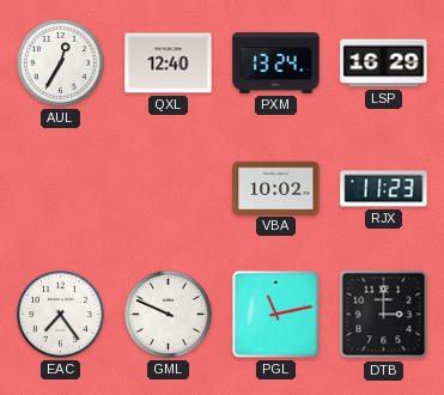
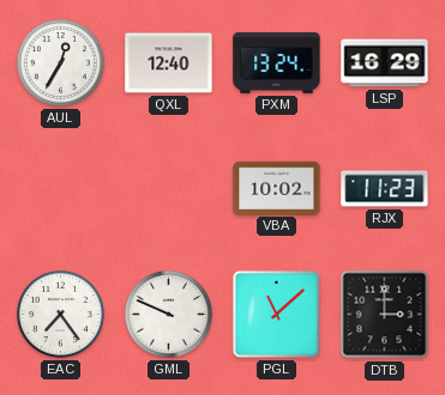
PGL: 11:13 -> 11:08
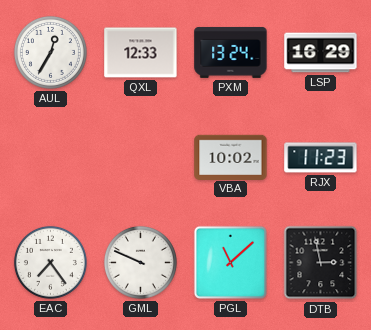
QXL: 12:40 -> 12:33
DTB: 3:00 -> 2:58
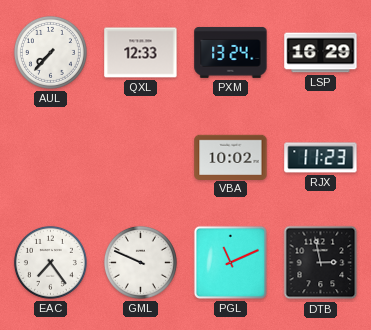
AUL: 12:35 -> 7:37
PGL: 11:08 -> 11:11
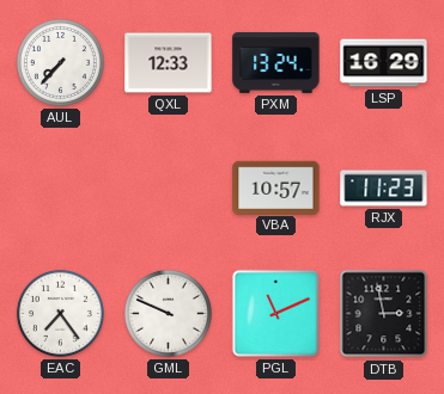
VBA: 10:02 -> 10:57
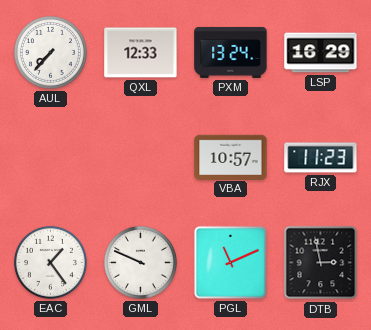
EAC: 7:24 -> 1:24
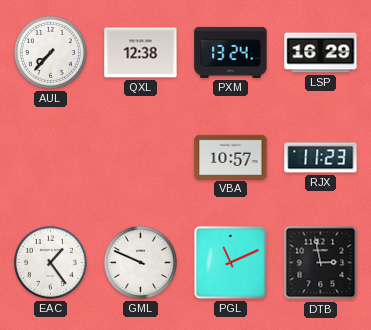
QXL: 12:33 -> 12:38
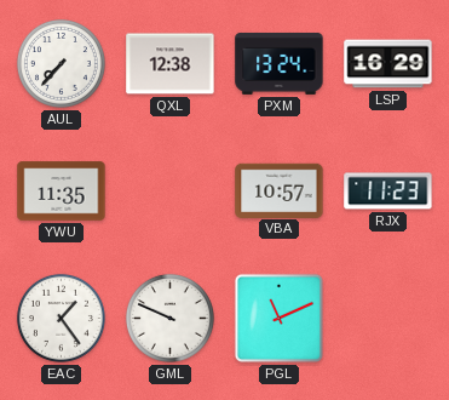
YWU: none -> 11:35
DTB: 2:58 -> none
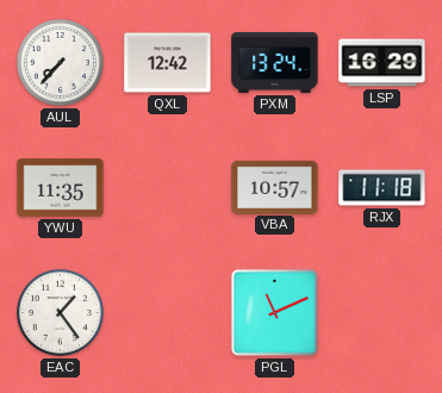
QXL: 12:38 -> 12:42
RJX: 11:23 -> 11:18
GML: 9:49 -> none
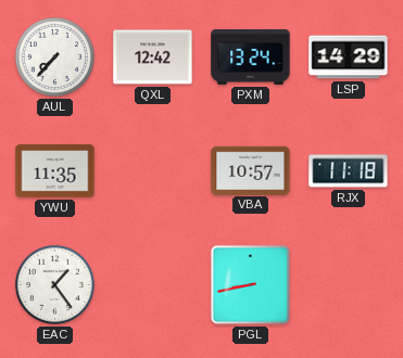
LSP: 16:29 -> 14:29
PGL: 11:11 -> 8:43
